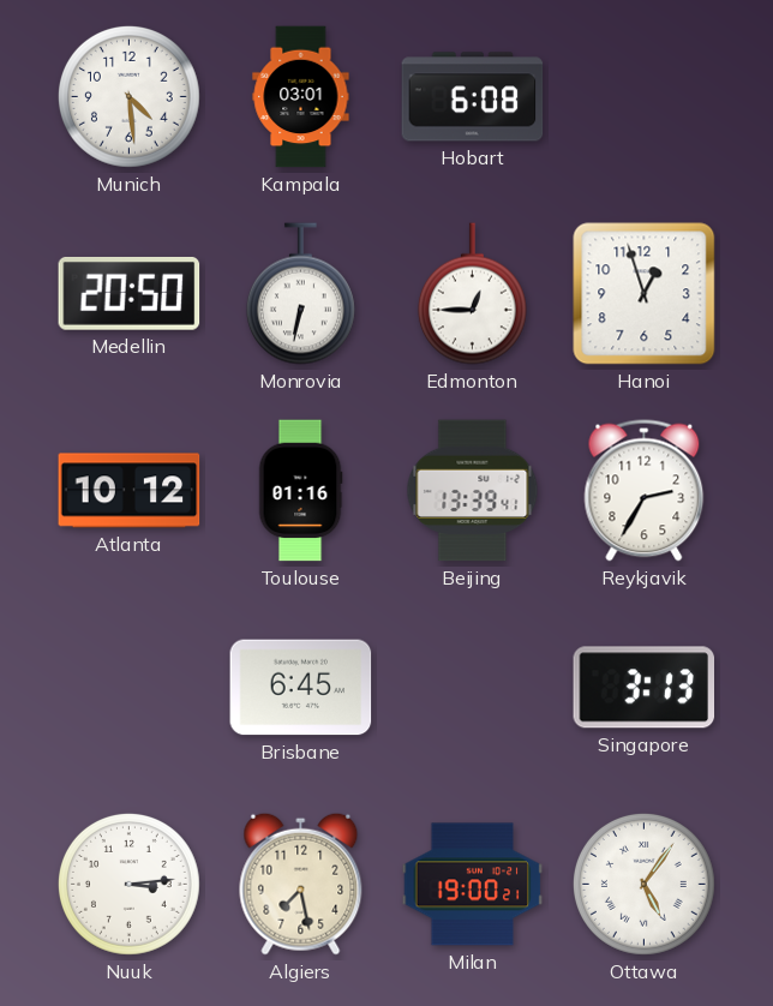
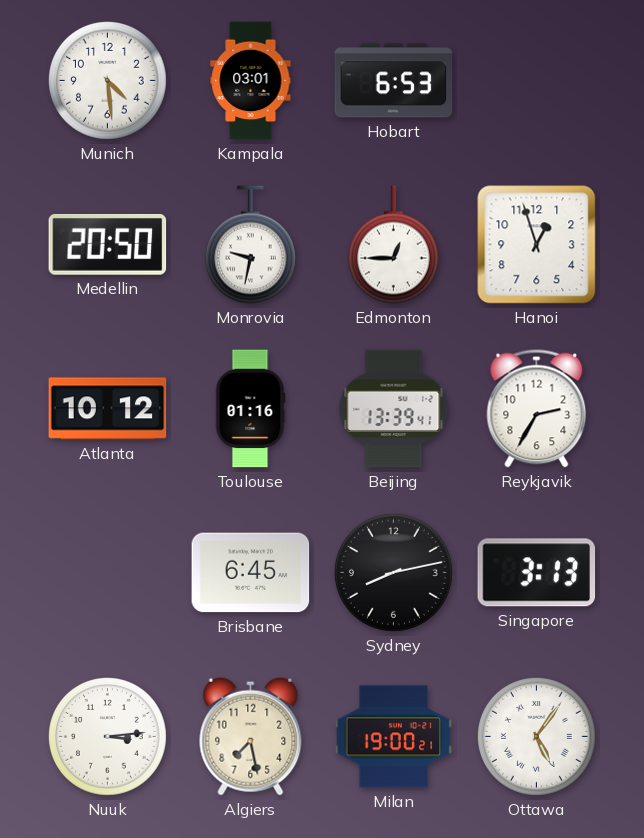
Hobart: 6:08 -> 6:53
Monrovia: 6:32 -> 9:32
Sydney: none -> 8:13
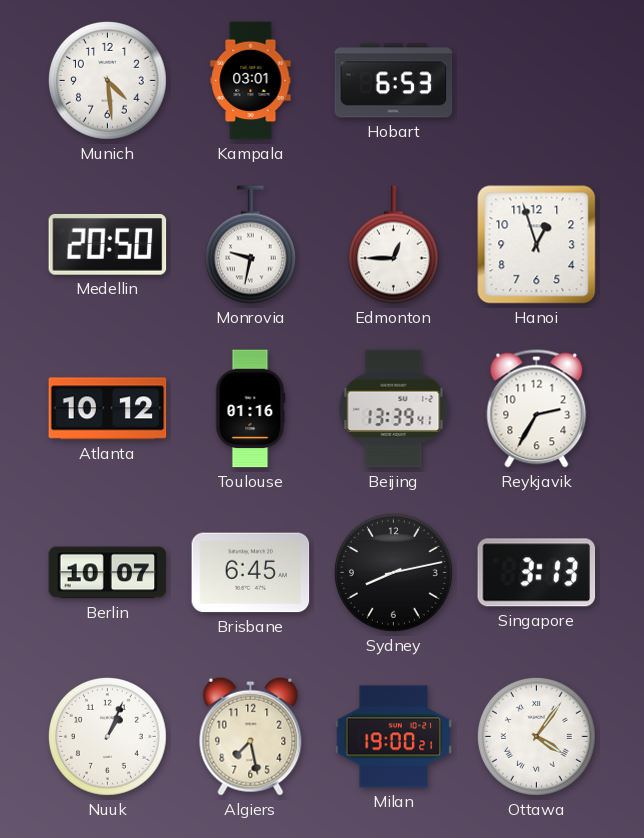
Berlin: none -> 10:07
Nuuk: 3:14 -> 1:04
Ottawa: 5:06 -> 4:06
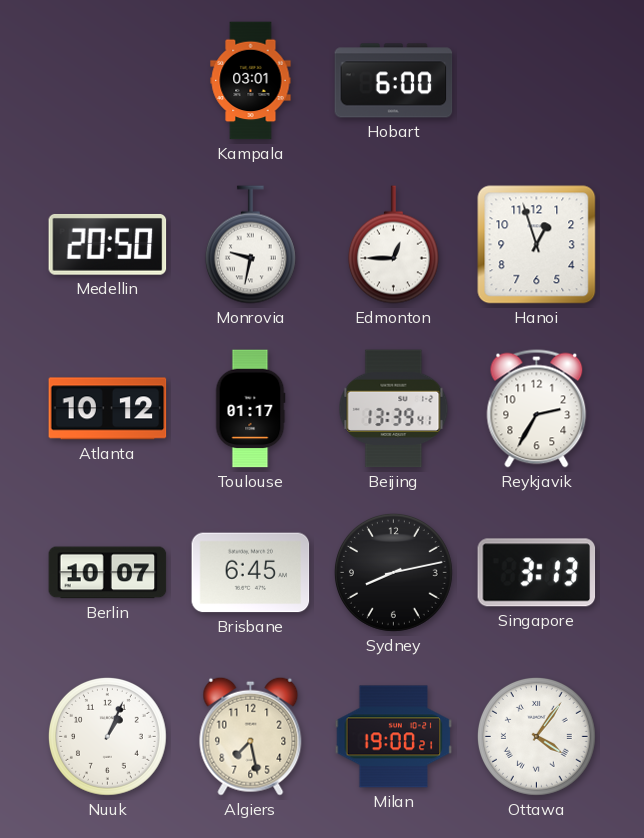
Munich: 4:29 -> none
Hobart: 6:53 -> 6:00
Toulouse: 01:16 -> 01:17
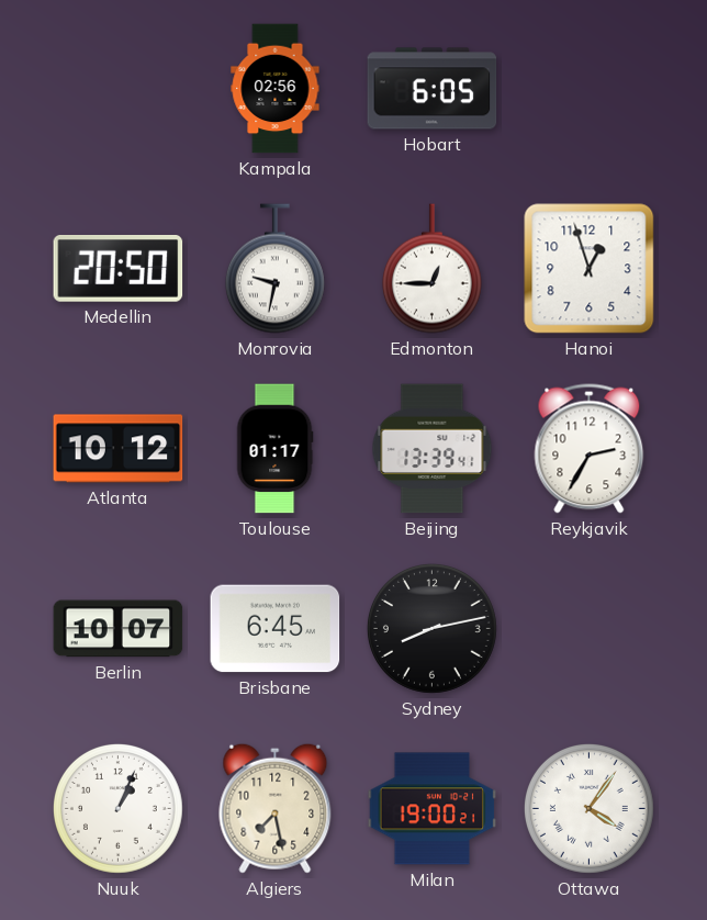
Kampala: 03:01 -> 02:56
Hobart: 6:00 -> 6:05
Singapore: 3:13 -> none
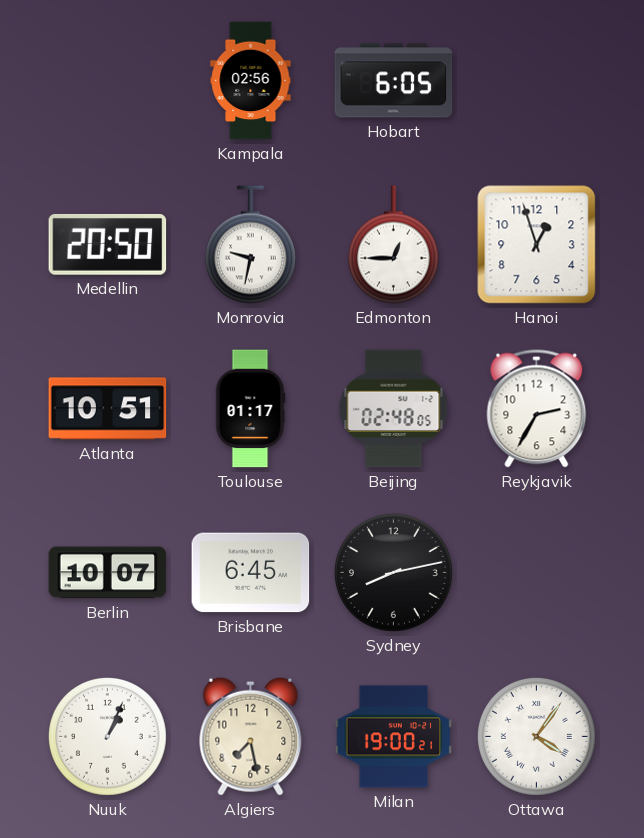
Atlanta: 10:12 -> 10:51
Beijing: 13:39 -> 02:48
